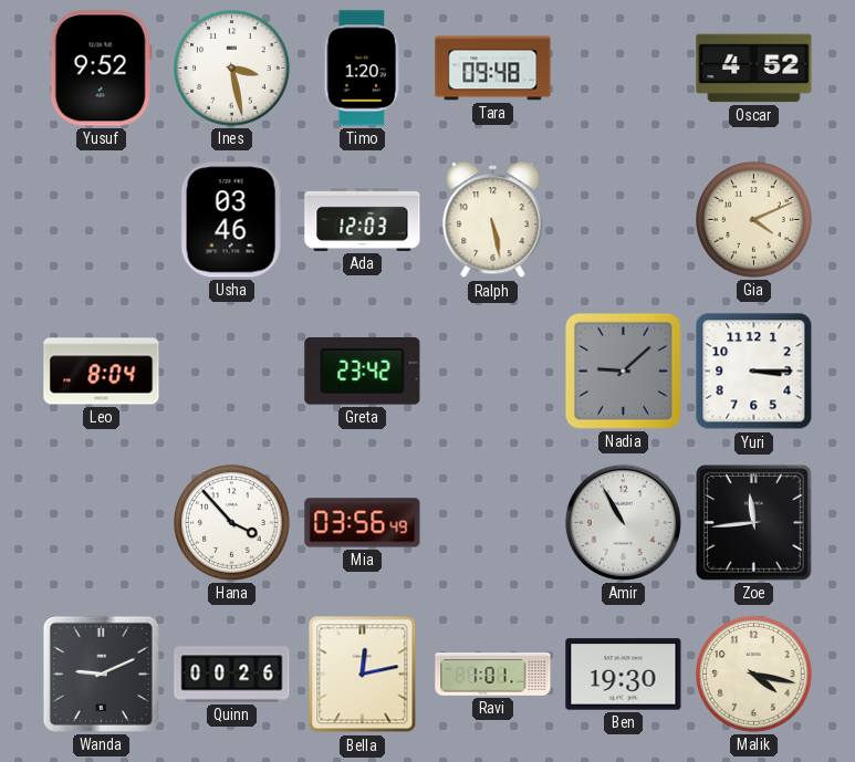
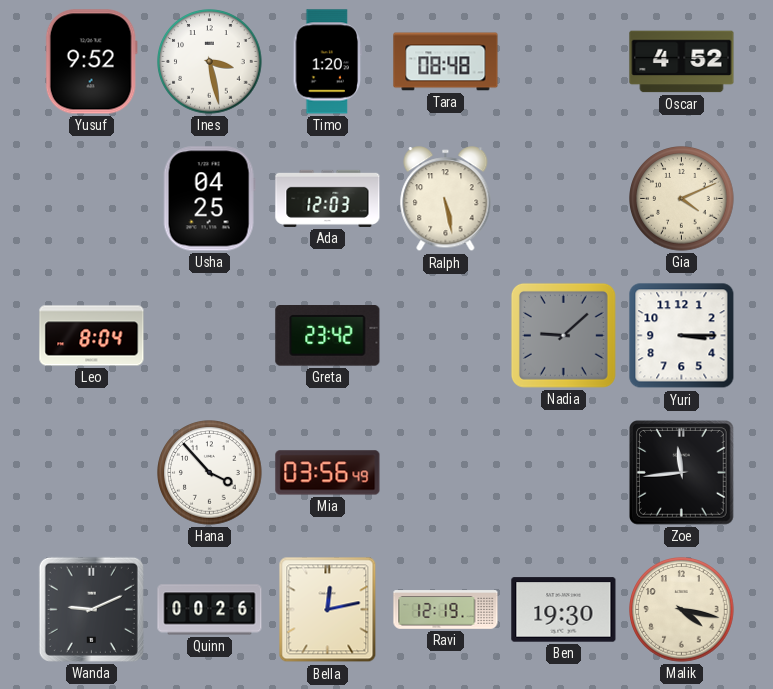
Tara: 09:48 -> 08:48
Usha: 03:46 -> 04:25
Amir: 10:55 -> none
Ravi: 1:01 -> 12:19
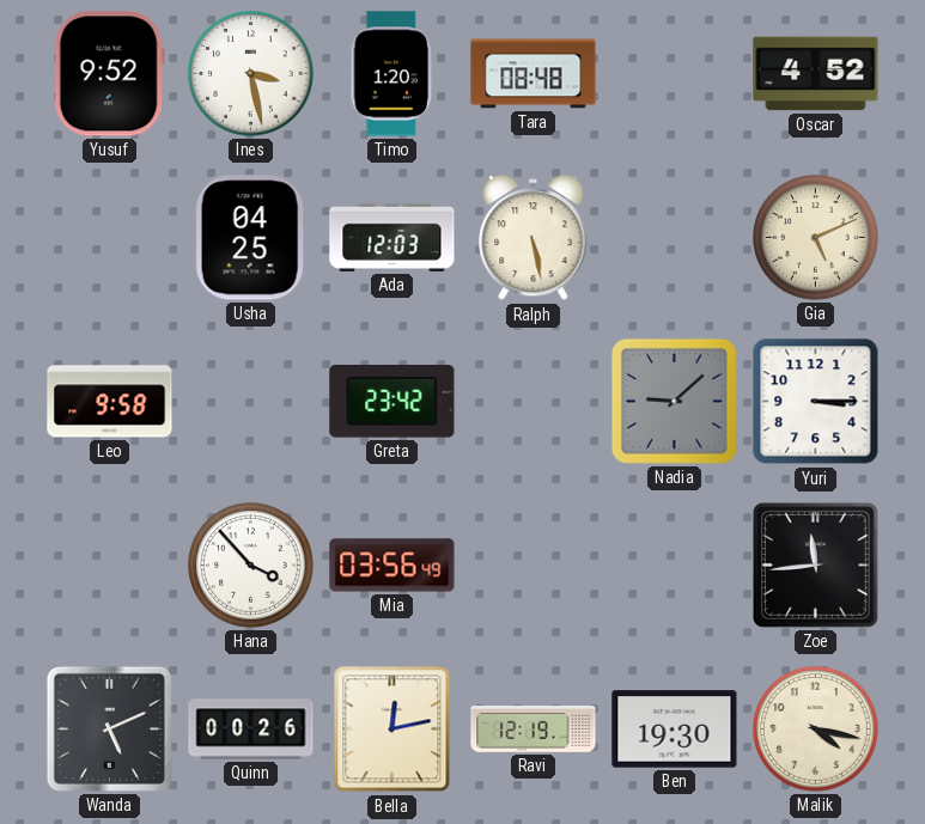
Gia: 4:11 -> 5:11
Leo: 8:04 -> 9:58
Wanda: 9:11 -> 5:11
